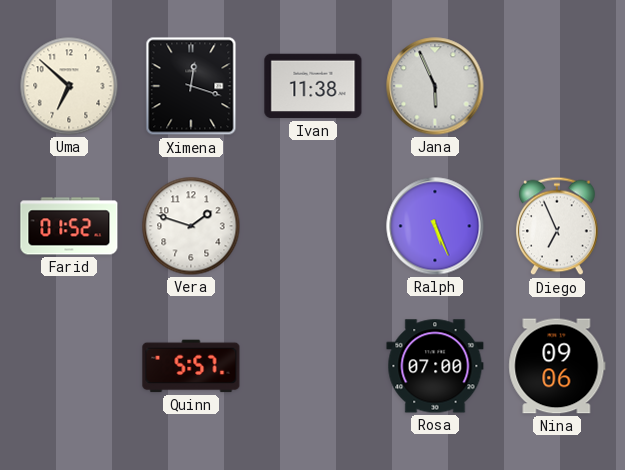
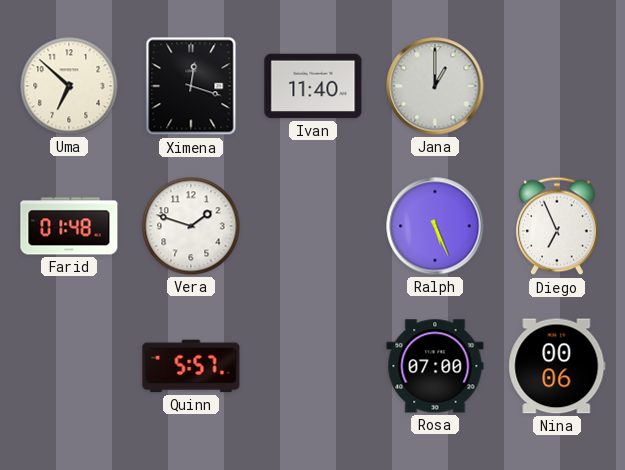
Ivan: 11:38 -> 11:40
Jana: 5:56 -> 1:00
Farid: 01:52 -> 01:48
Nina: 09:06 -> 00:06
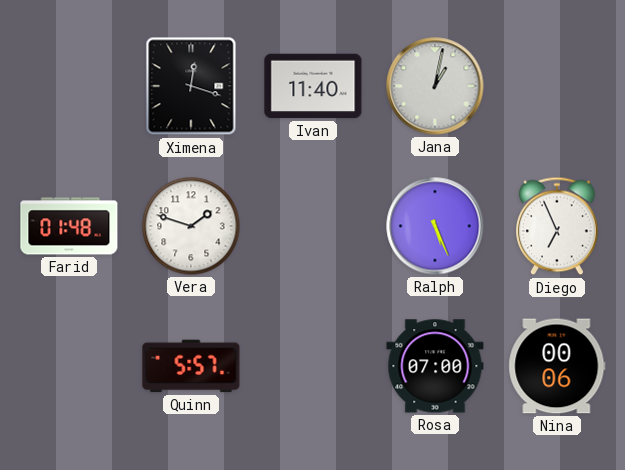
Uma: 6:52 -> none
Jana: 1:00 -> 1:02
